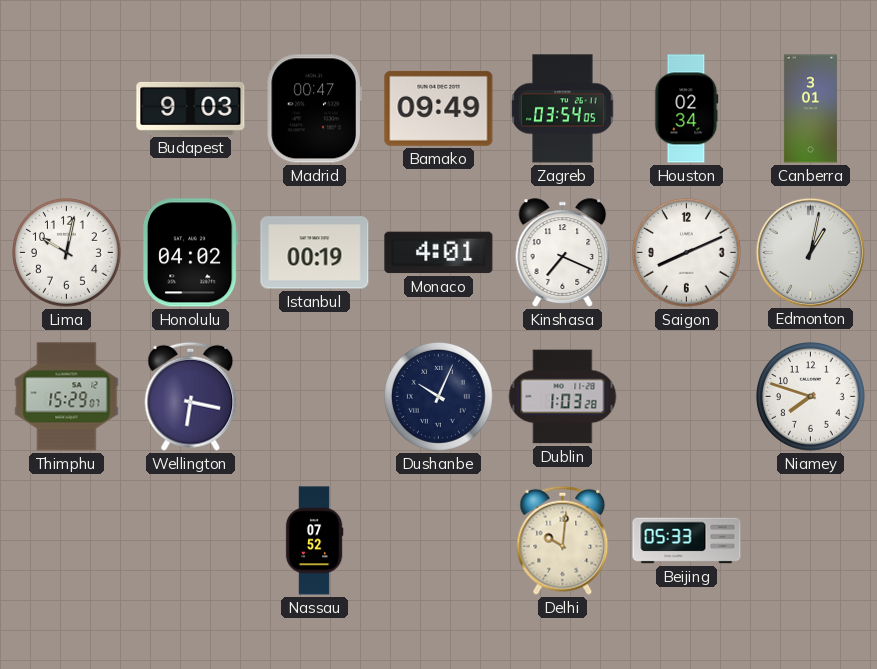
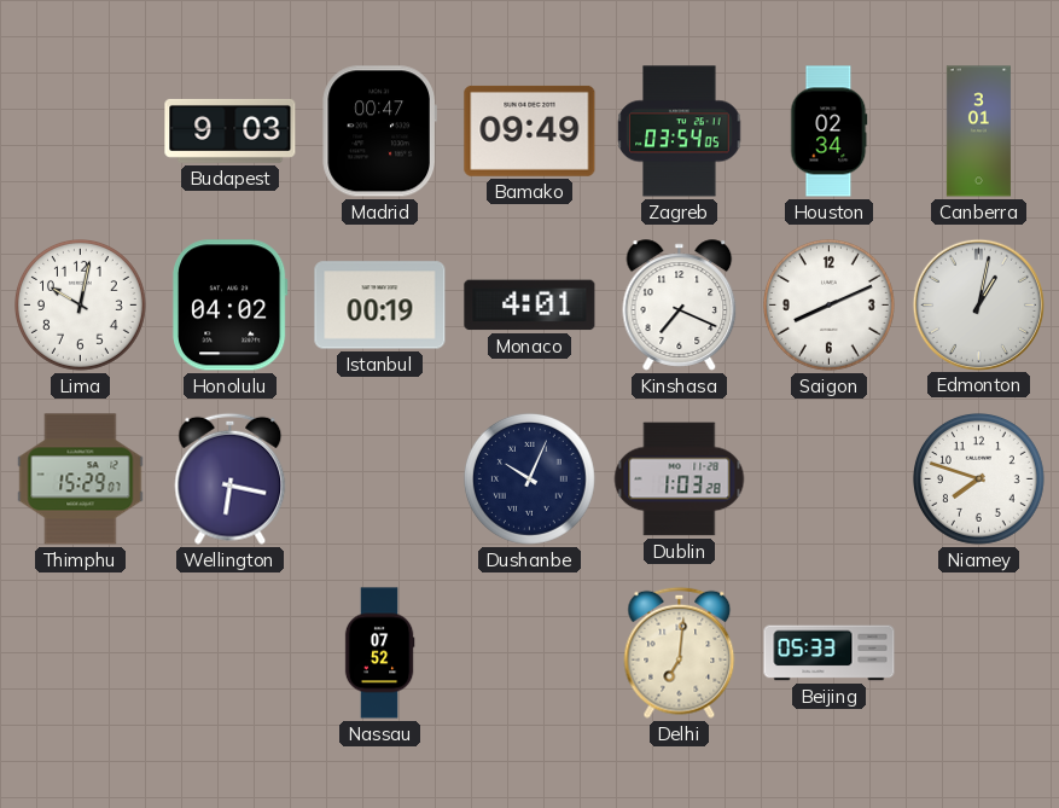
Delhi: 10:01 -> 7:01
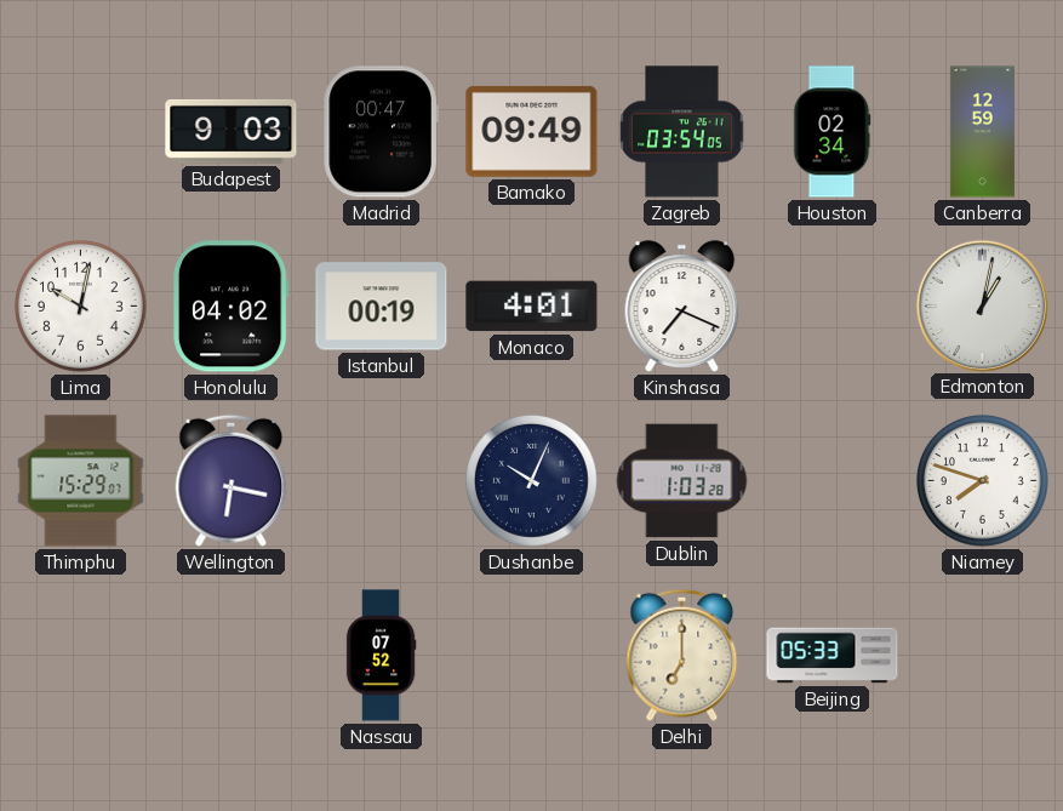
Canberra: 3:01 -> 12:59
Saigon: 8:11 -> none
Delhi: 7:01 -> 7:00
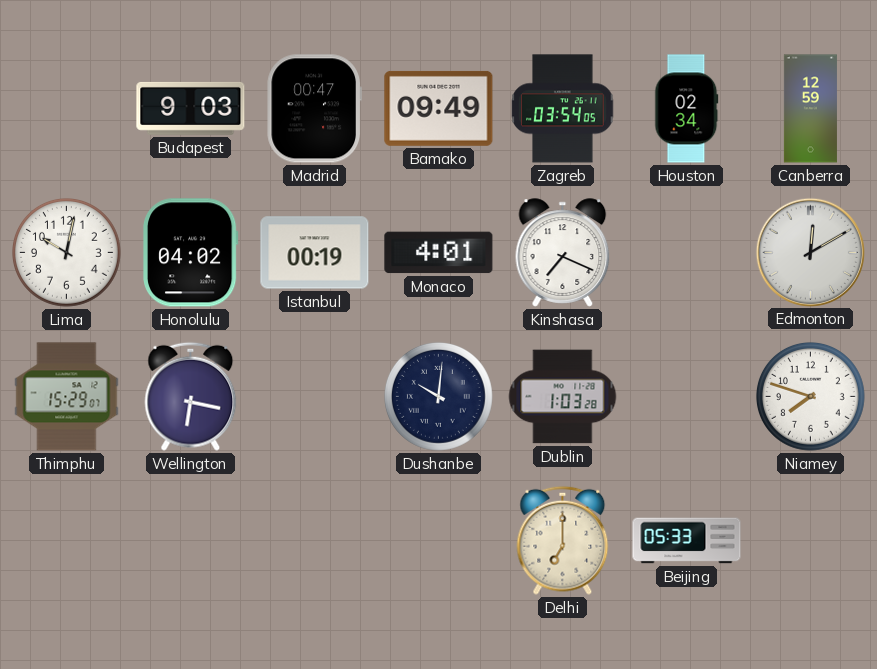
Edmonton: 1:02 -> 12:10
Dushanbe: 10:04 -> 10:01
Nassau: 07:52 -> none
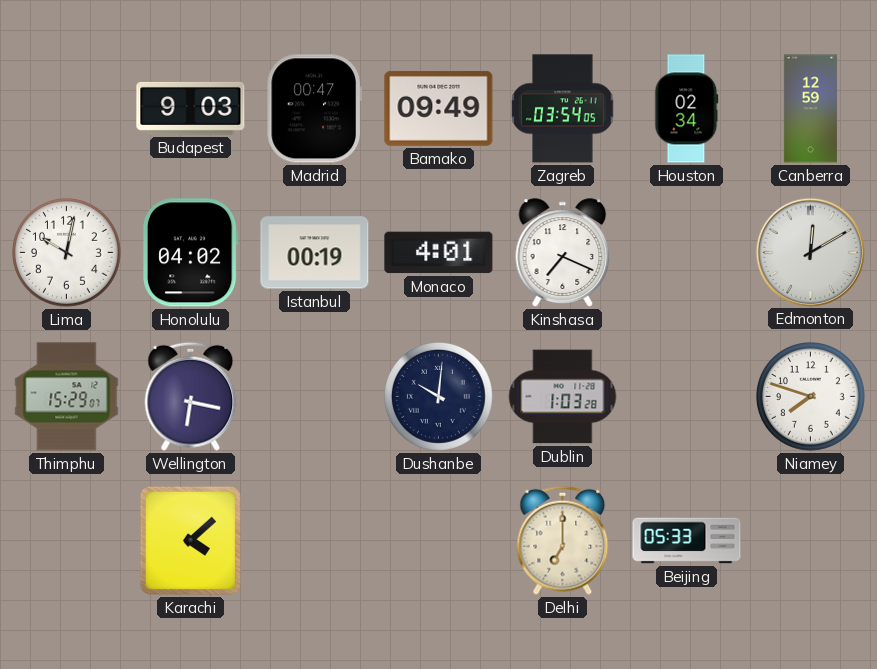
Karachi: none -> 4:08
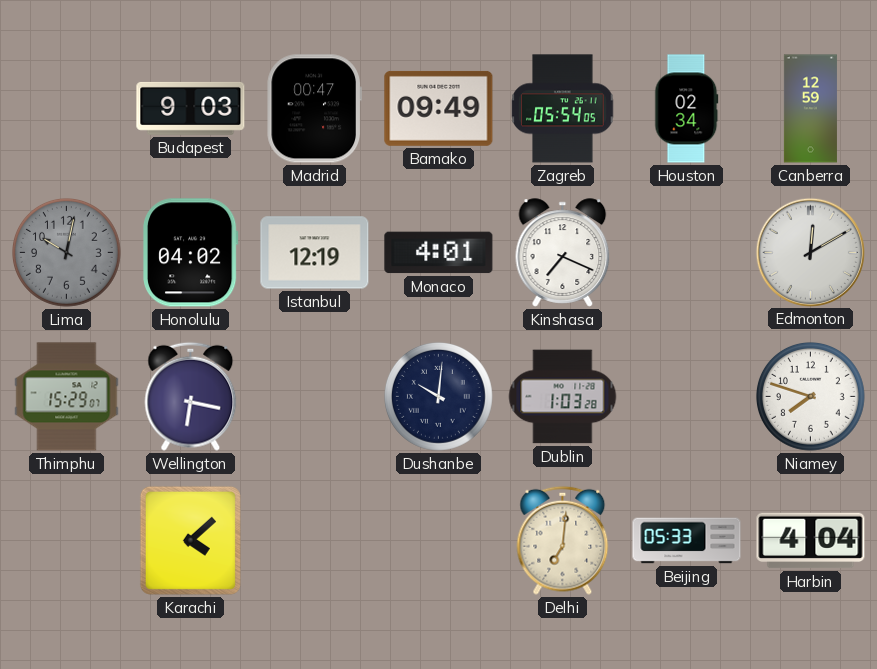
Zagreb: 03:54 -> 05:54
Lima dial: white -> grey
Istanbul: 00:19 -> 12:19
Delhi: 7:00 -> 7:01
Harbin: none -> 4:04
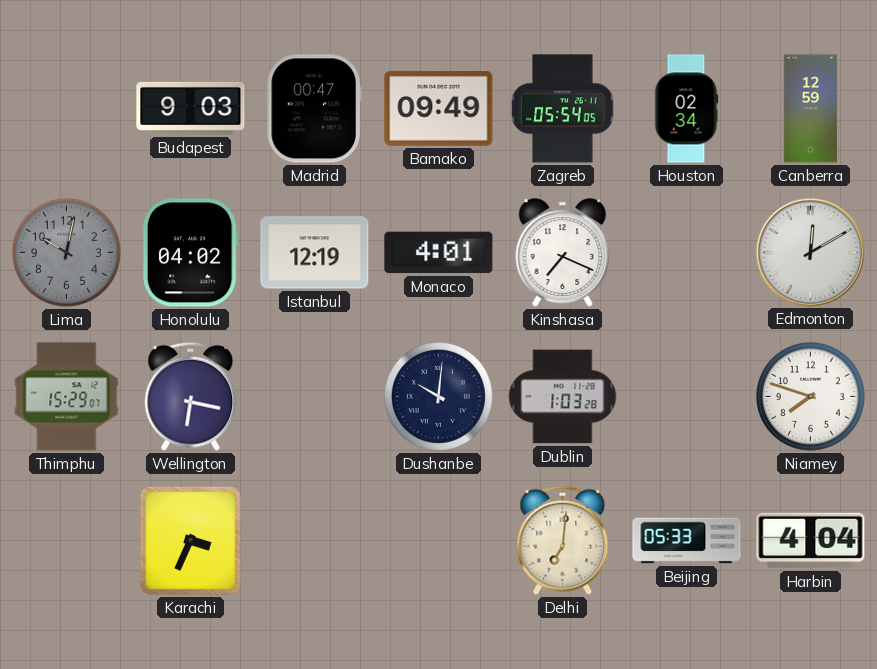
Karachi: 4:08 -> 3:34
